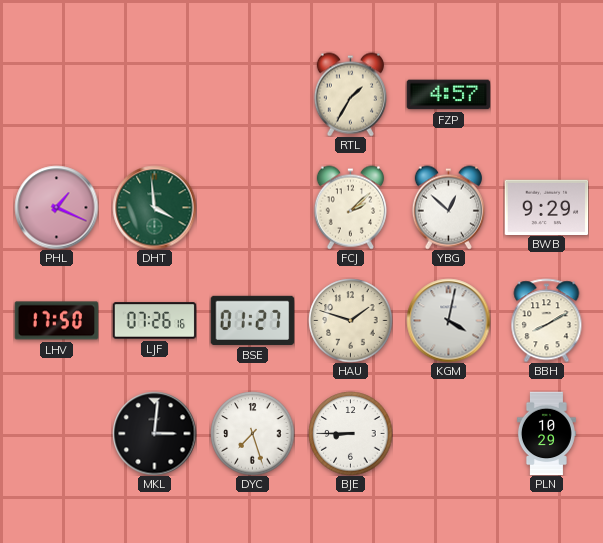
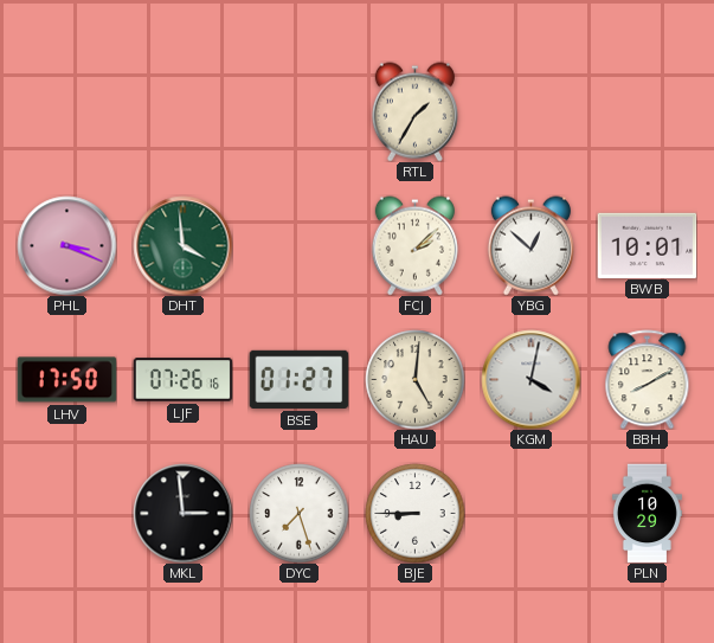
FZP: 4:57 -> none
PHL: 1:19 -> 3:19
BWB: 9:29 -> 10:01
HAU: 1:48 -> 5:01
MKL: 3:01 -> 2:59
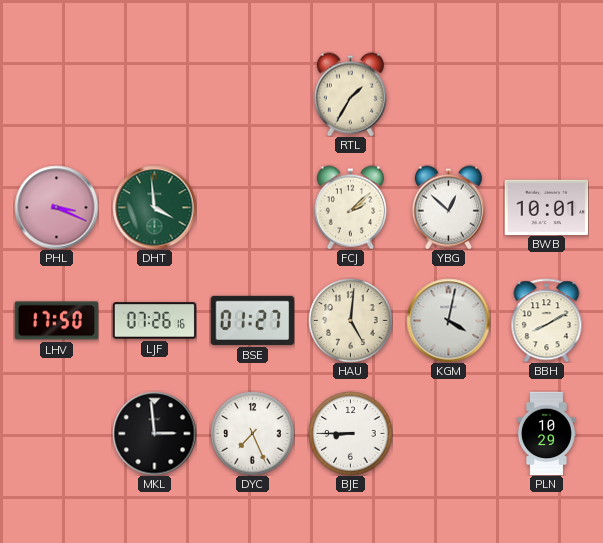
DYC: 7:27 -> 7:26
